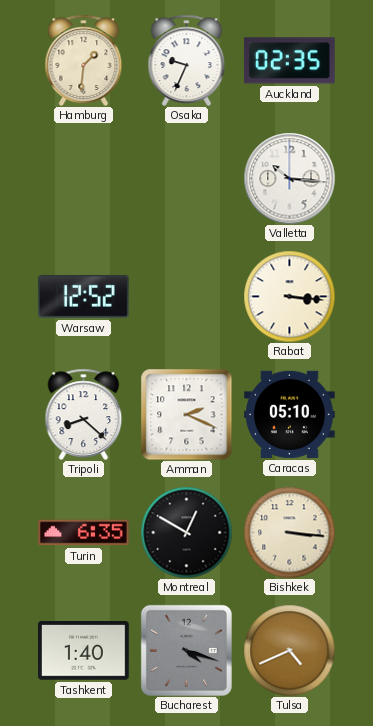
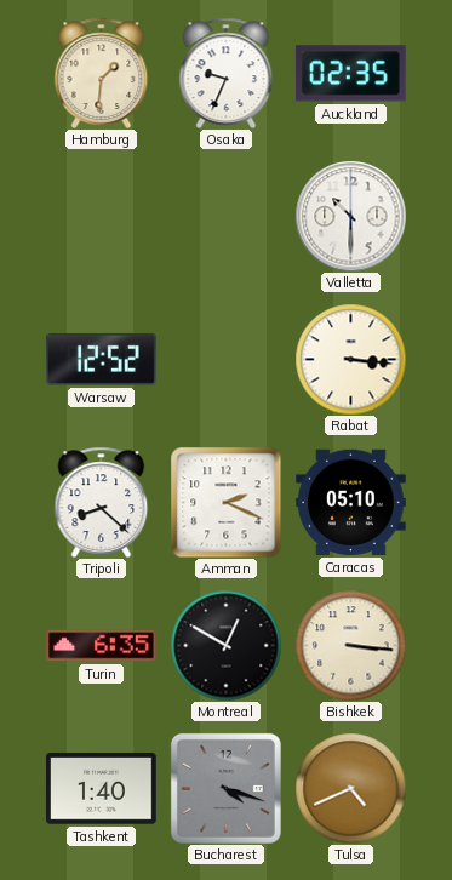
Valletta: 10:16 -> 10:30
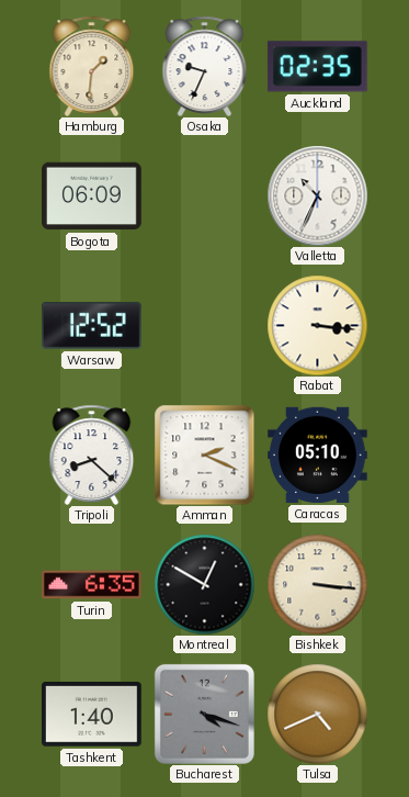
Bogota: none -> 06:09
Valletta: 10:30 -> 10:34
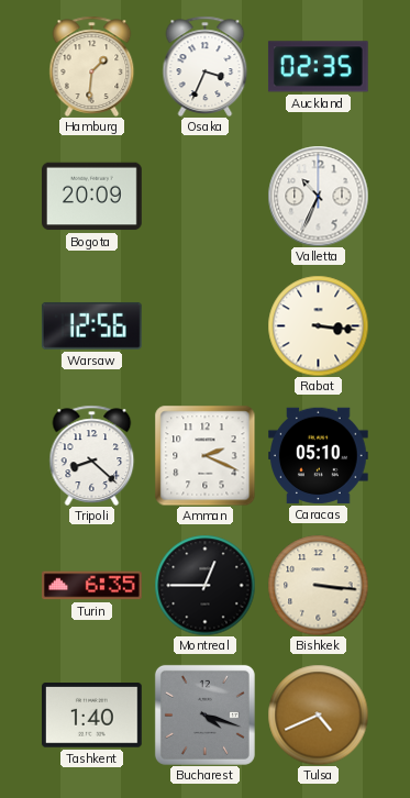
Osaka: 9:34 -> 3:34
Bogota: 06:09 -> 20:09
Warsaw: 12:52 -> 12:56
Montreal: 12:50 -> 12:45
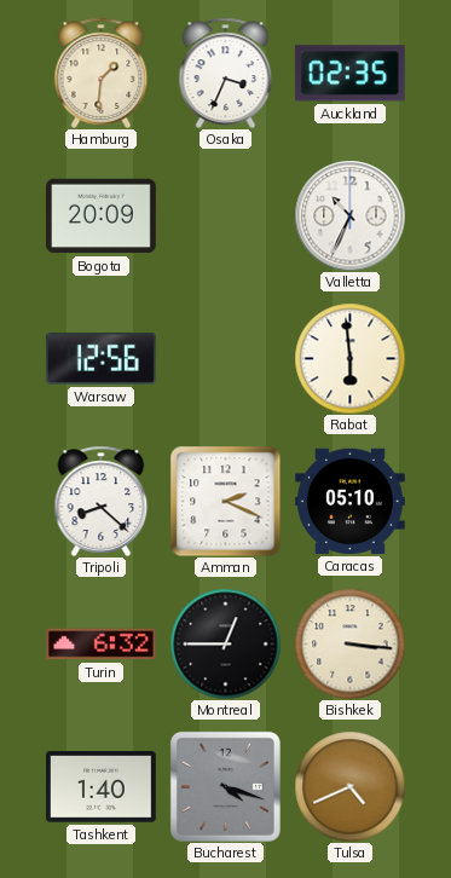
Rabat: 3:16 -> 5:59
Turin: 6:35 -> 6:32
